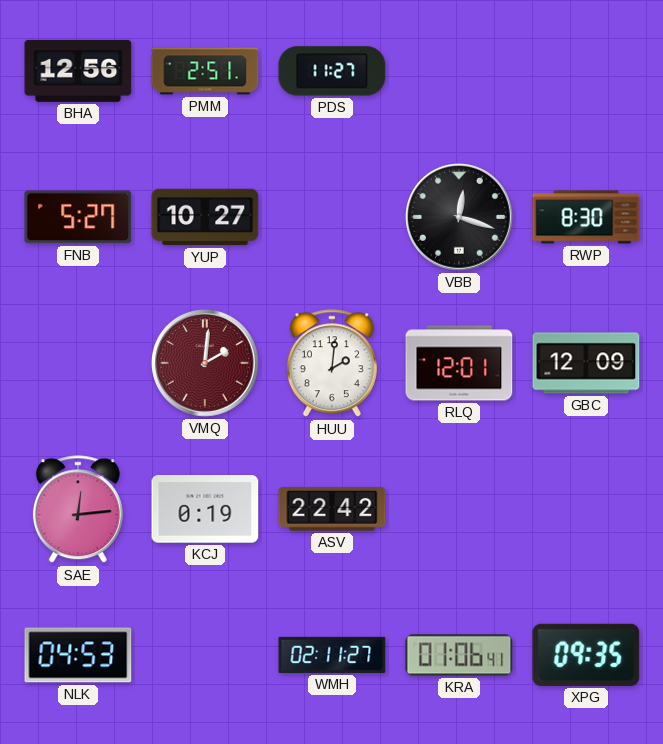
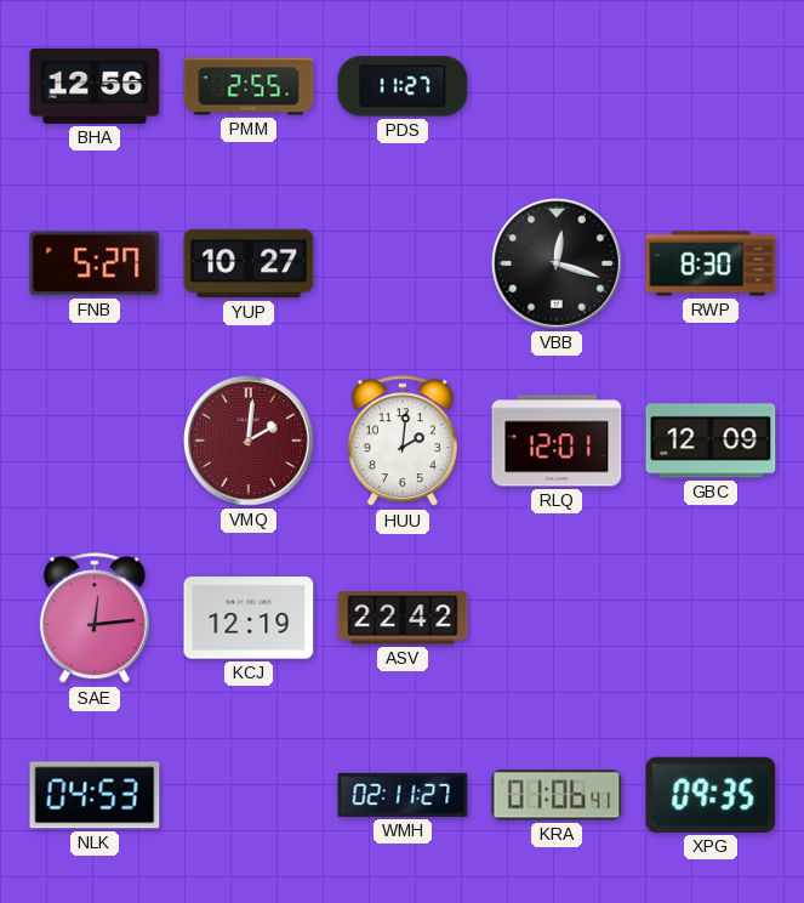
PMM: 2:51 -> 2:55
KCJ: 0:19 -> 12:19
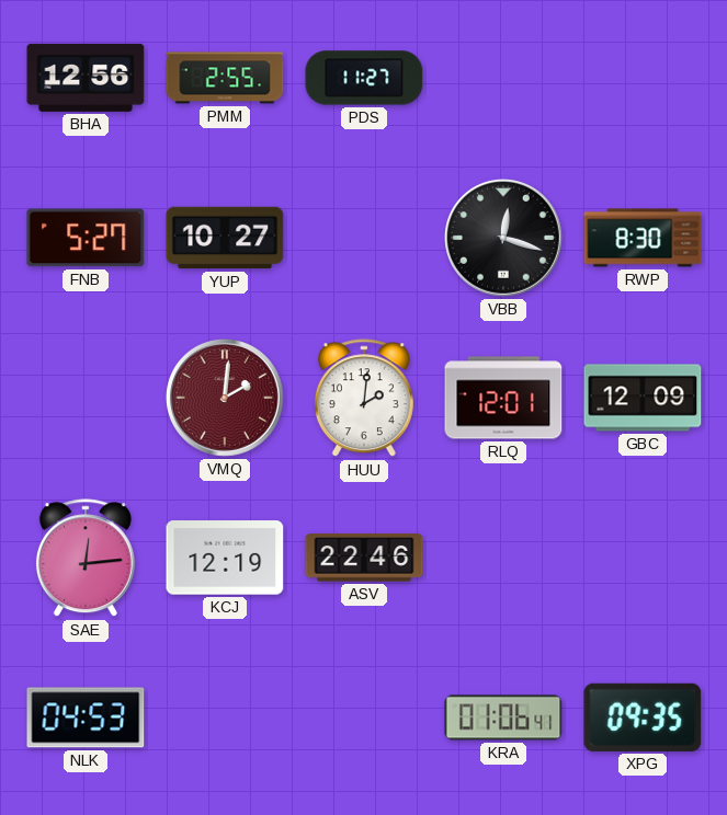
ASV: 22:42 -> 22:46
WMH: 02:11 -> none
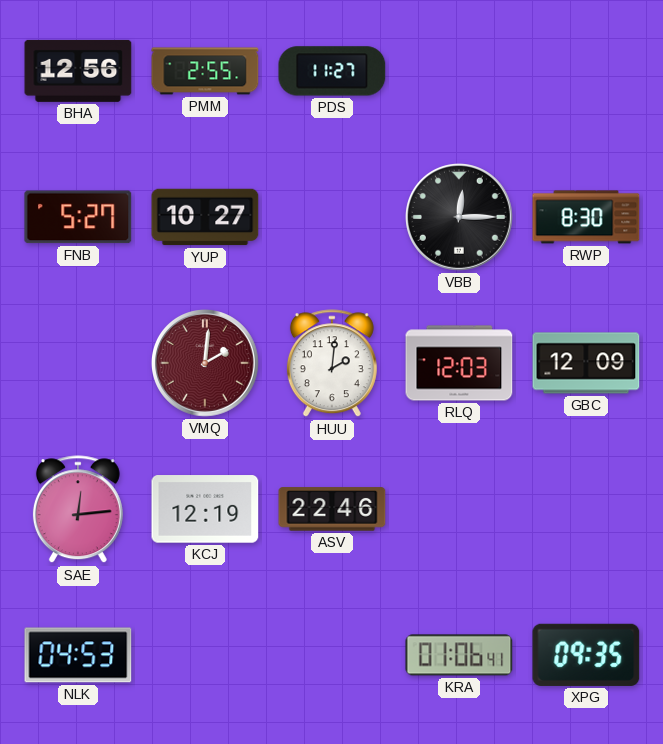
VBB: 12:18 -> 12:15
RLQ: 12:01 -> 12:03
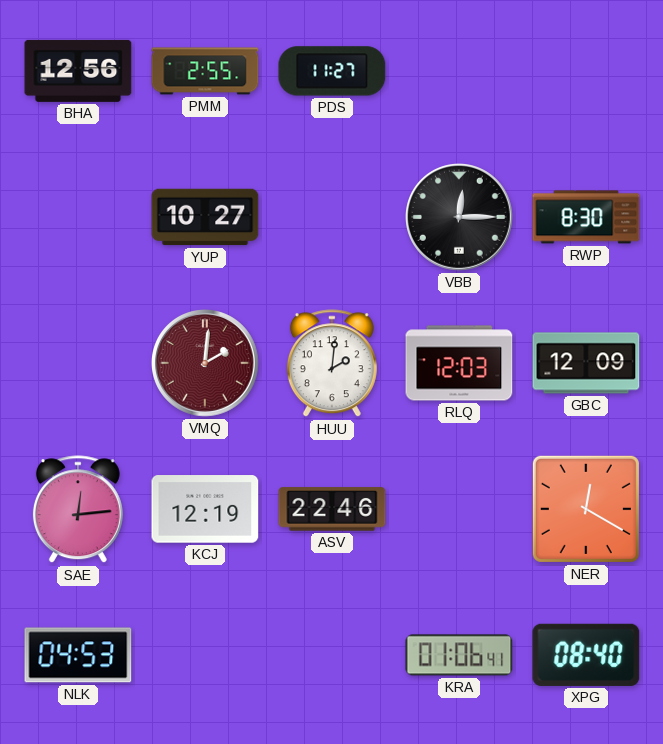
FNB: 5:27 -> none
NER: none -> 12:20
XPG: 09:35 -> 08:40
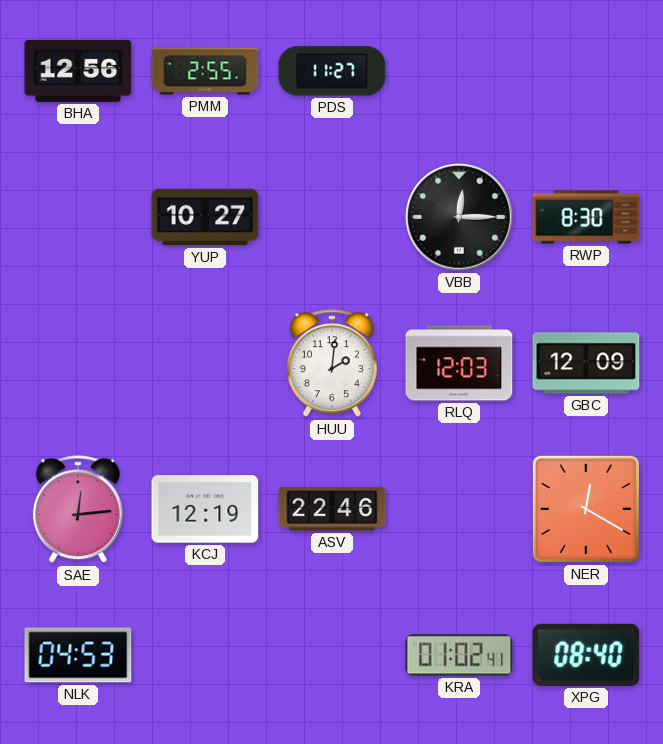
VMQ: 2:01 -> none
KRA: 01:06 -> 01:02
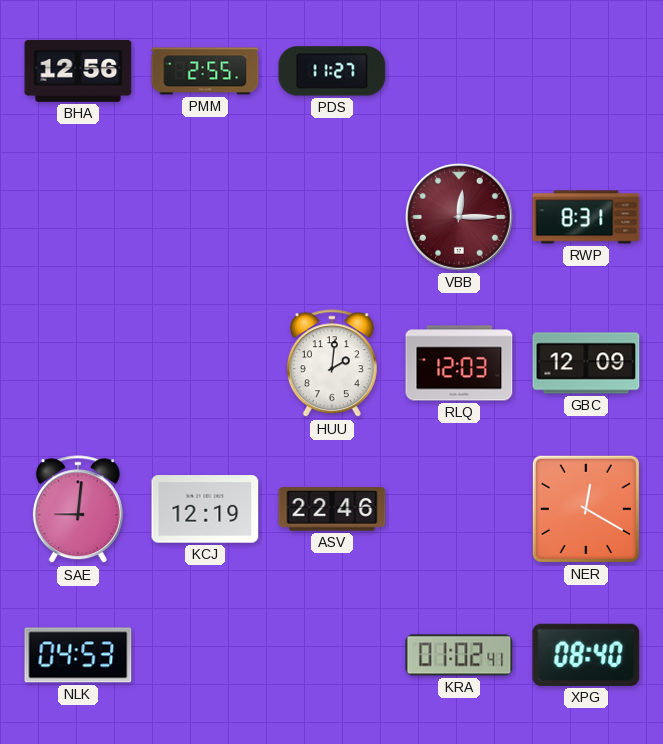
YUP: 10:27 -> none
VBB dial: black -> burgundy
RWP: 8:30 -> 8:31
SAE: 12:14 -> 9:01
